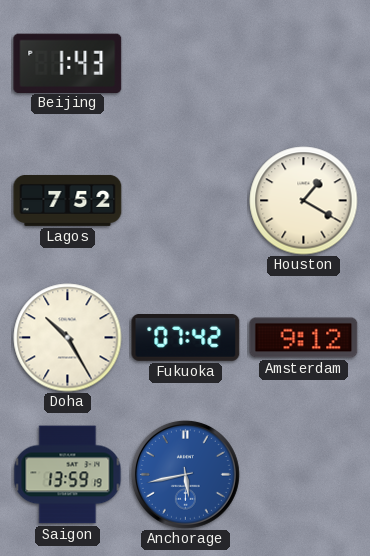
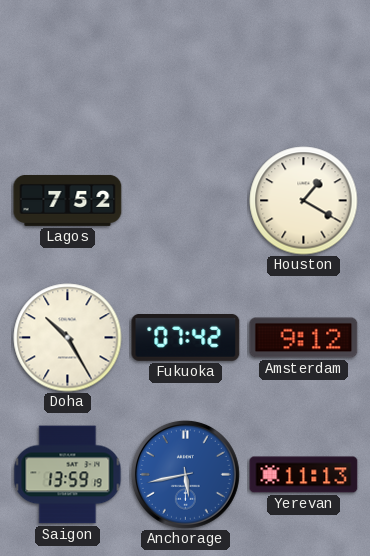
Beijing: 1:43 -> none
Yerevan: none -> 11:13
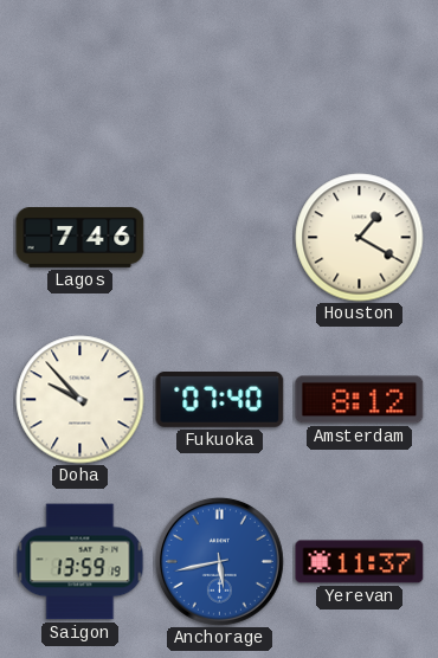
Lagos: 7:52 -> 7:46
Doha: 10:25 -> 9:53
Fukuoka: 07:42 -> 07:40
Amsterdam: 9:12 -> 8:12
Yerevan: 11:13 -> 11:37
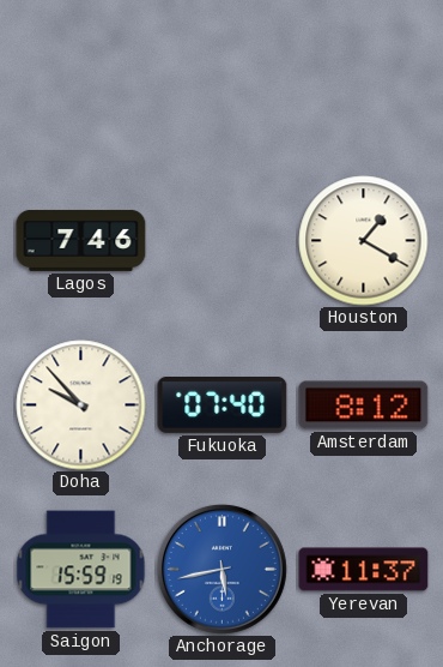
Saigon: 13:59 -> 15:59
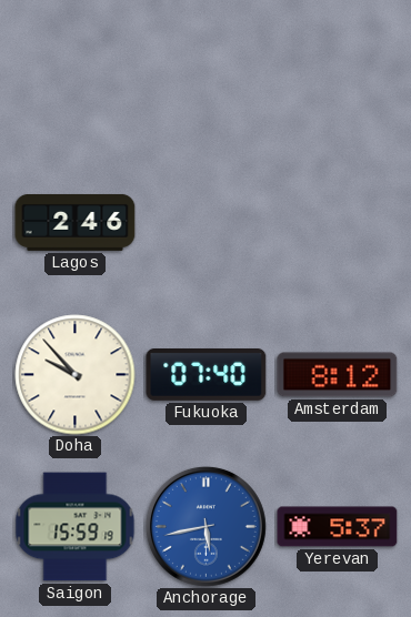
Lagos: 7:46 -> 2:46
Houston: 1:20 -> none
Yerevan: 11:37 -> 5:37
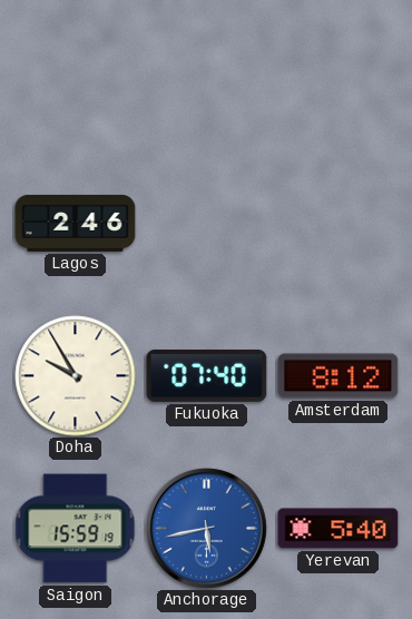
Doha: 9:53 -> 9:55
Yerevan: 5:37 -> 5:40
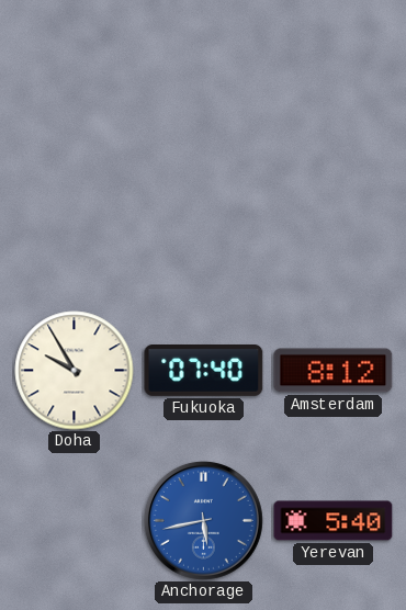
Lagos: 2:46 -> none
Saigon: 15:59 -> none
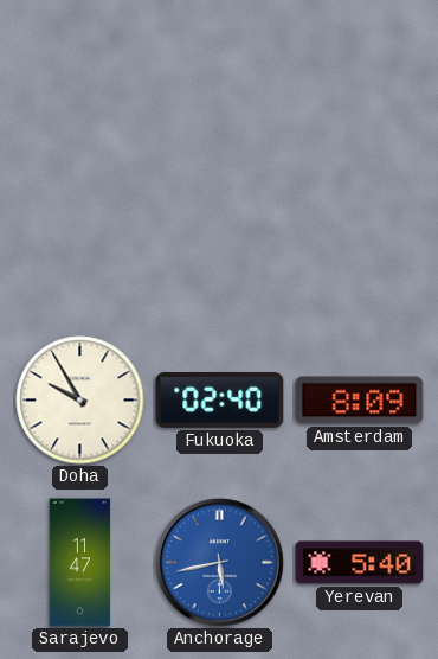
Fukuoka: 07:40 -> 02:40
Amsterdam: 8:12 -> 8:09
Sarajevo: none -> 11:47
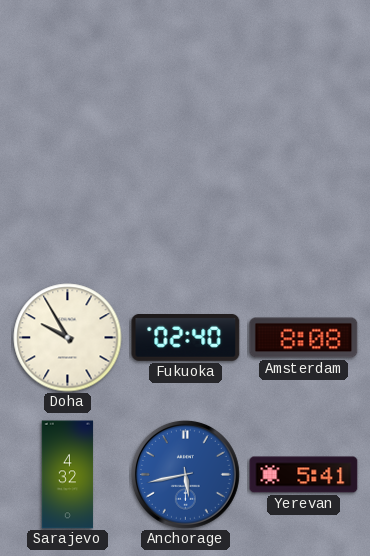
Amsterdam: 8:09 -> 8:08
Sarajevo: 11:47 -> 4:32
Yerevan: 5:40 -> 5:41
